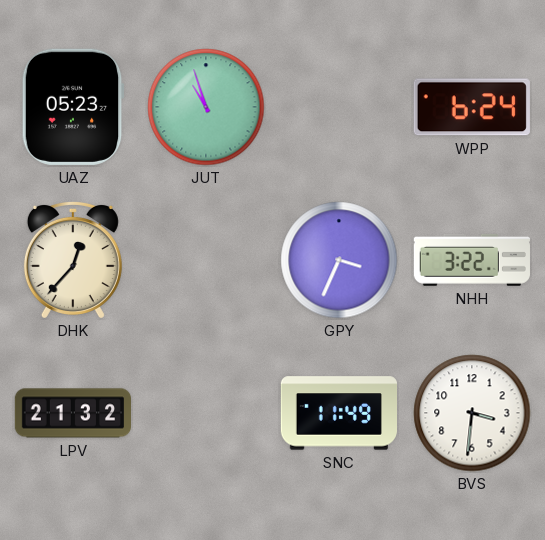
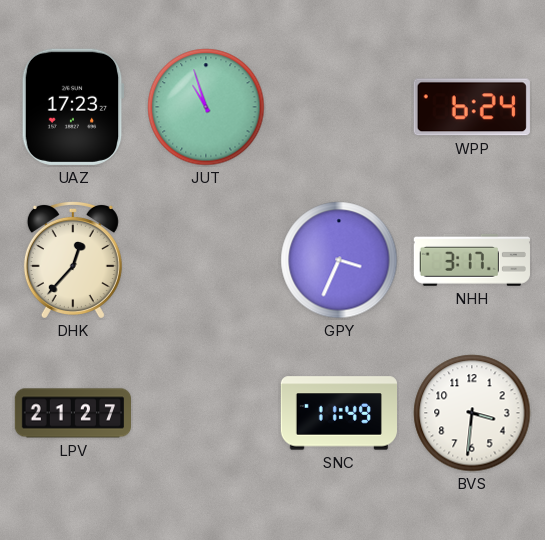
UAZ: 05:23 -> 17:23
NHH: 3:22 -> 3:17
LPV: 21:32 -> 21:27
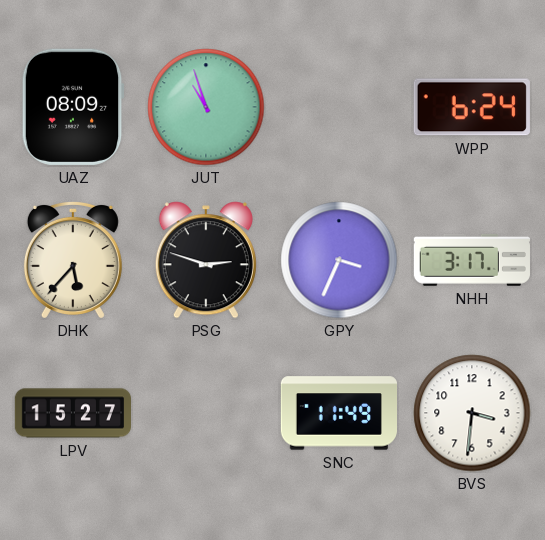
UAZ: 17:23 -> 08:09
DHK: 12:37 -> 5:37
PSG: none -> 2:48
LPV: 21:27 -> 15:27
